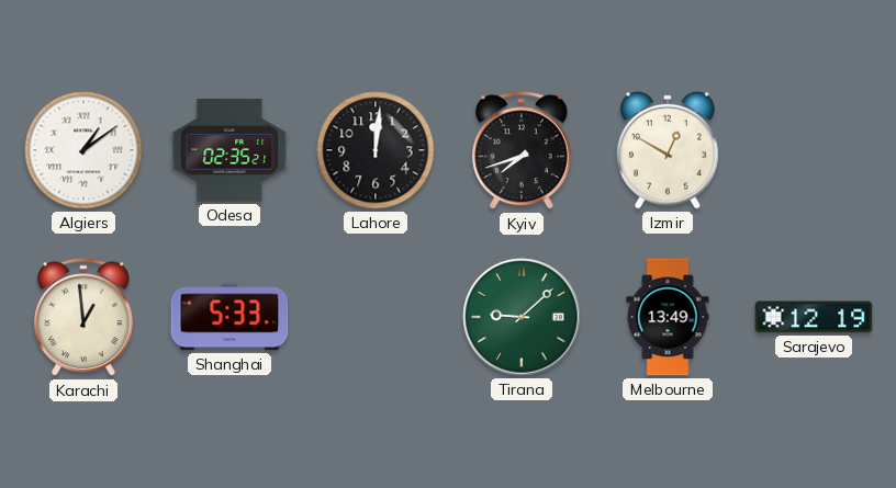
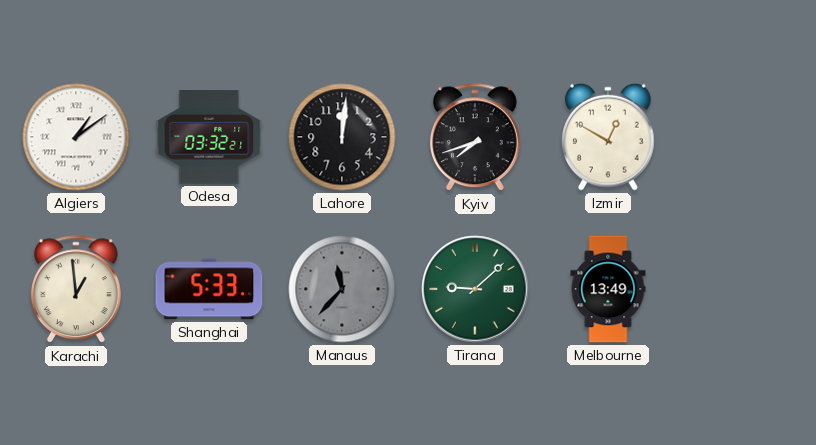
Odesa: 02:35 -> 03:32
Manaus: none -> 11:37
Sarajevo: 12:19 -> none
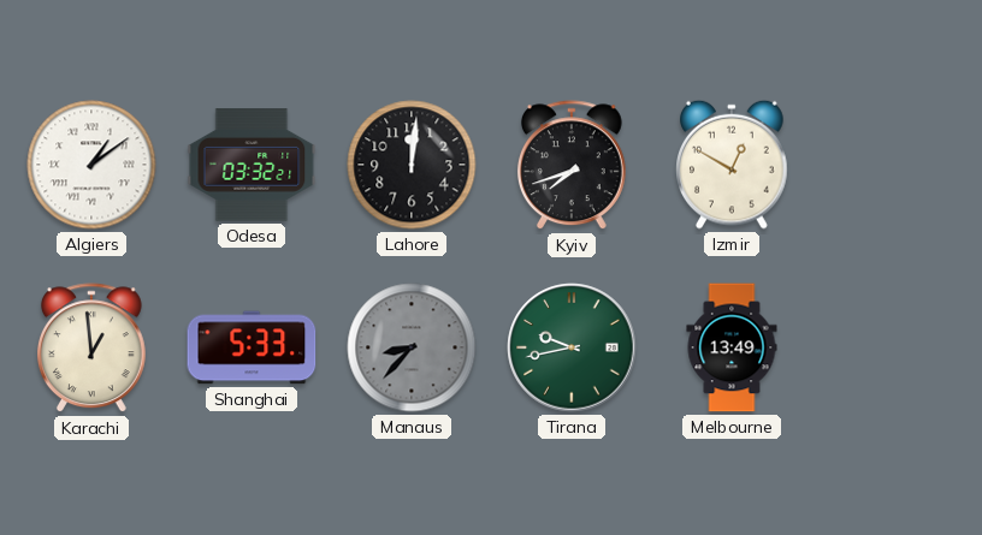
Manaus: 11:37 -> 8:37
Tirana: 9:08 -> 9:43
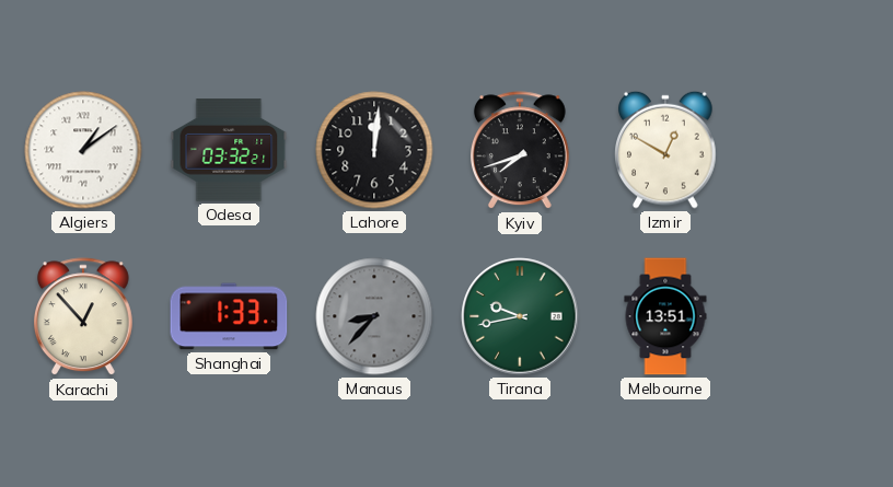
Karachi: 12:59 -> 12:53
Shanghai: 5:33 -> 1:33
Melbourne: 13:49 -> 13:51
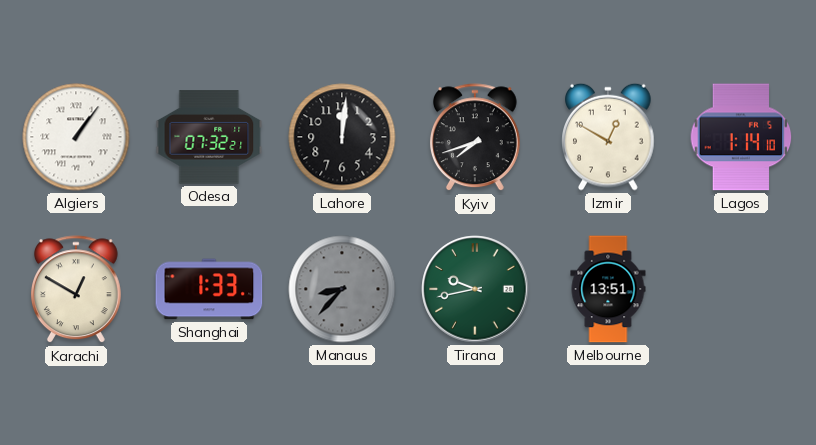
Algiers: 1:09 -> 1:06
Odesa: 03:32 -> 07:32
Lagos: none -> 1:14
Karachi: 12:53 -> 12:50
